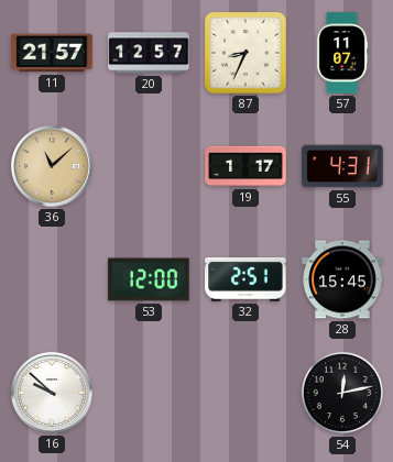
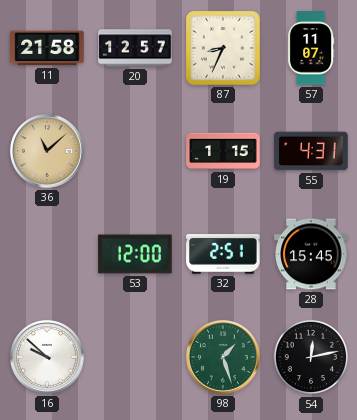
11: 21:57 -> 21:58
19: 1:17 -> 1:15
98: none -> 1:27
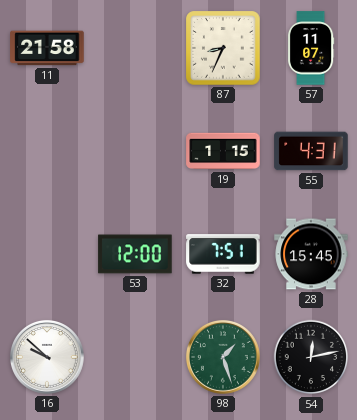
20: 12:57 -> none
36: 11:08 -> none
32: 2:51 -> 7:51
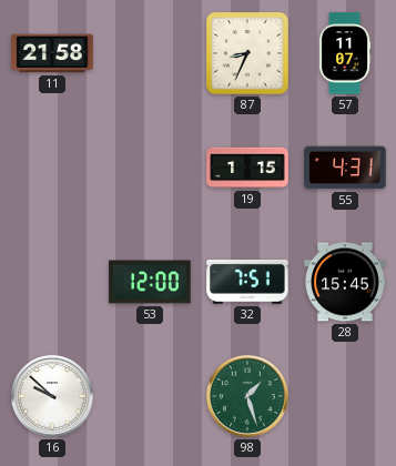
54: 12:13 -> none
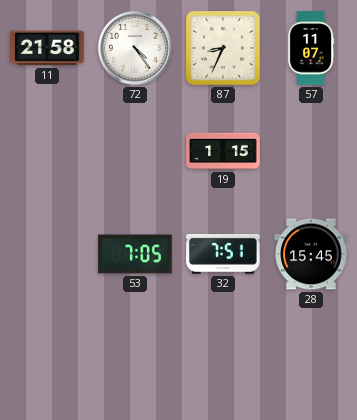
72: none -> 4:24
55: 4:31 -> none
53: 12:00 -> 7:05
16: 9:52 -> none
98: 1:27 -> none
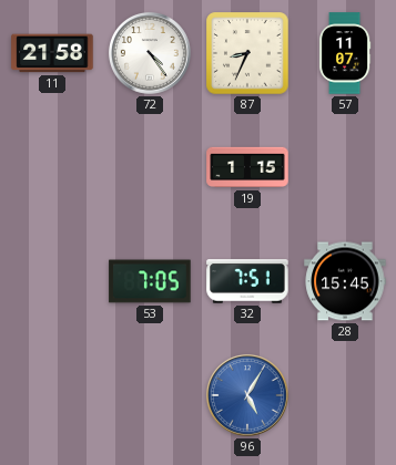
96: none -> 5:05
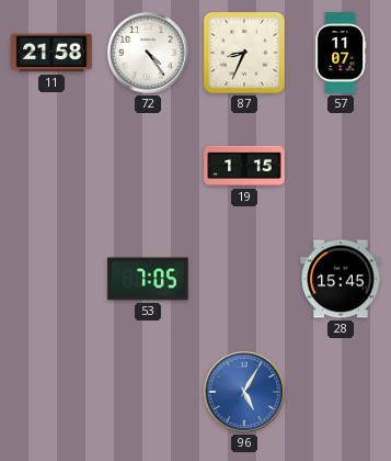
32: 7:51 -> none
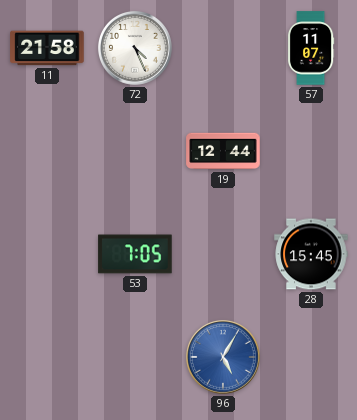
72: 4:24 -> 4:26
87: 8:34 -> none
19: 1:15 -> 12:44
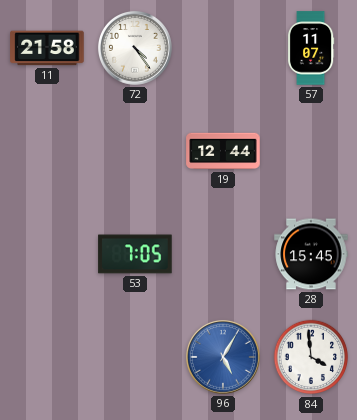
72: 4:26 -> 4:24
84: none -> 3:59
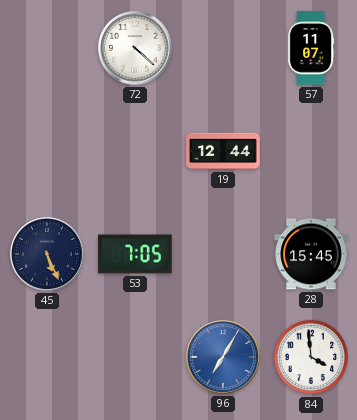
11: 21:58 -> none
72: 4:24 -> 4:22
45: none -> 5:26
96: 5:05 -> 7:05
